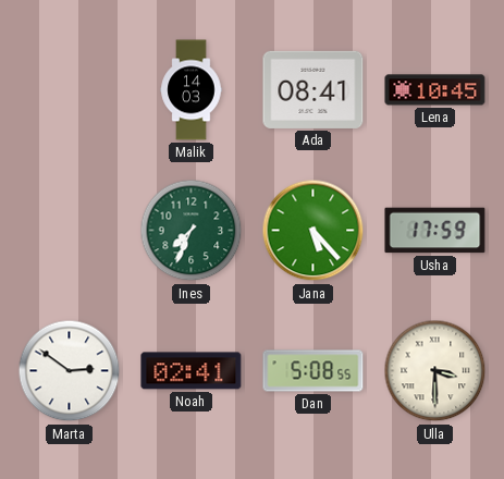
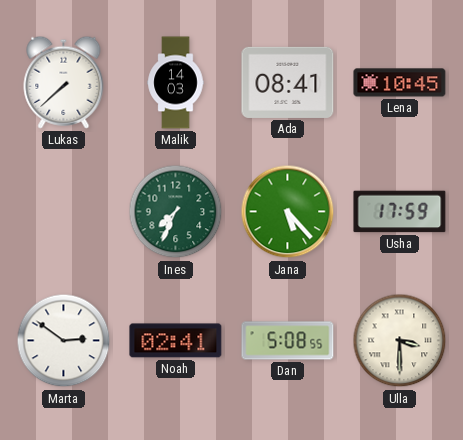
Lukas: none -> 7:38
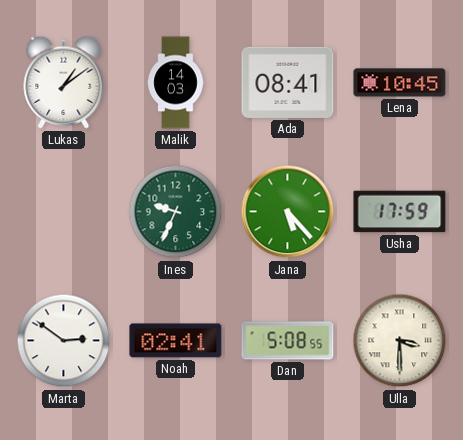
Lukas: 7:38 -> 1:09
Ines: 7:34 -> 9:34
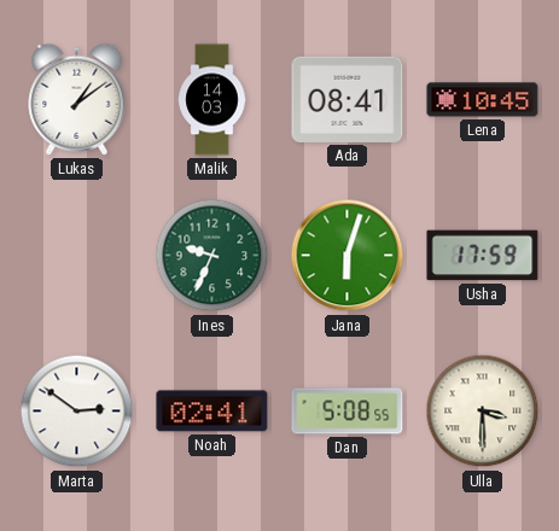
Jana: 5:23 -> 6:03
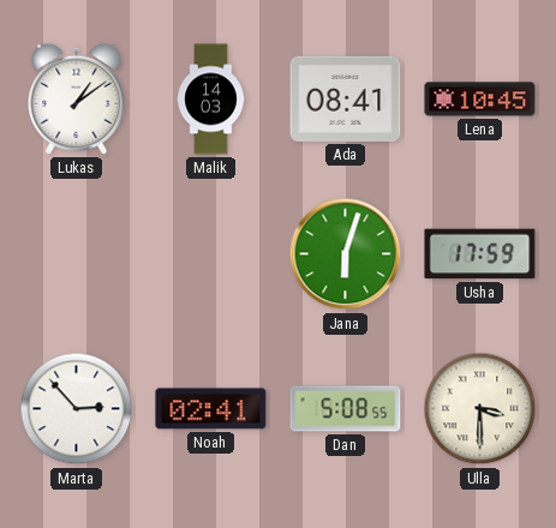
Ines: 9:34 -> none
Marta: 2:51 -> 2:53
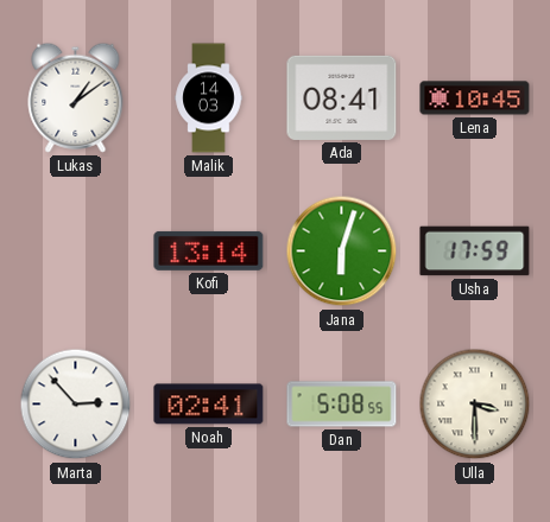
Kofi: none -> 13:14
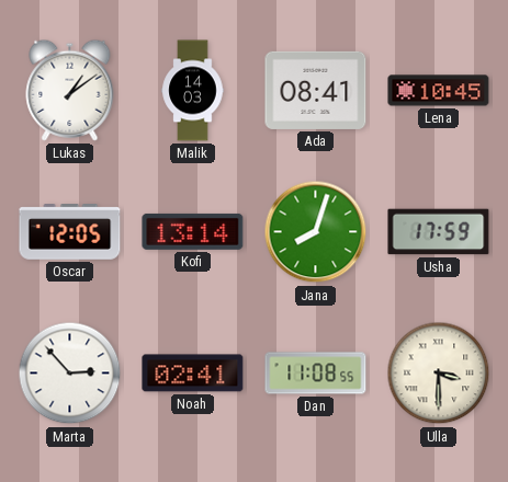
Oscar: none -> 12:05
Jana: 6:03 -> 8:03
Dan: 5:08 -> 11:08
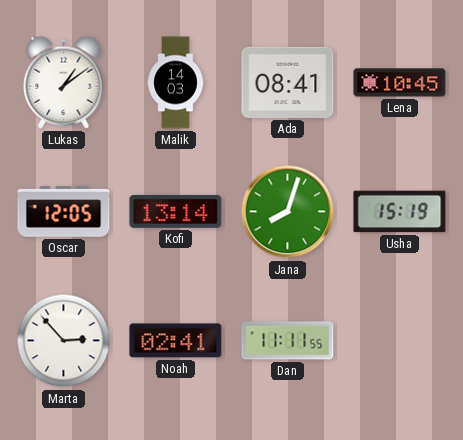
Usha: 17:59 -> 15:19
Dan: 11:08 -> 11:11
Ulla: 3:30 -> none
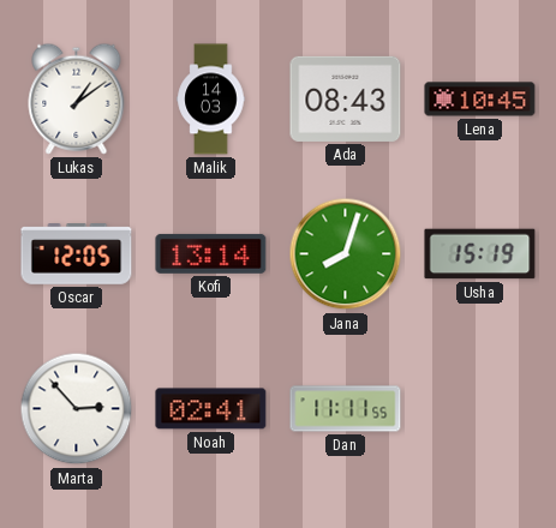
Ada: 08:41 -> 08:43
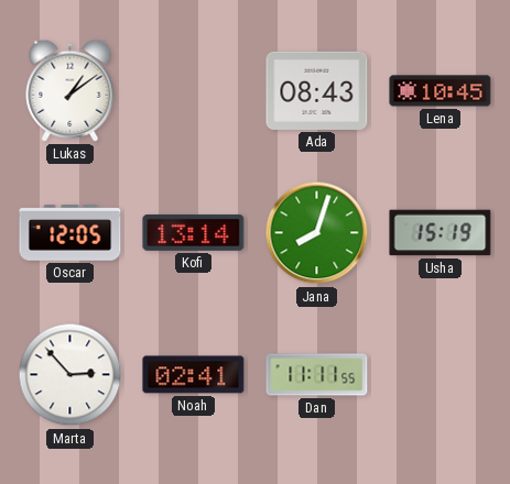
Malik: 14:03 -> none
